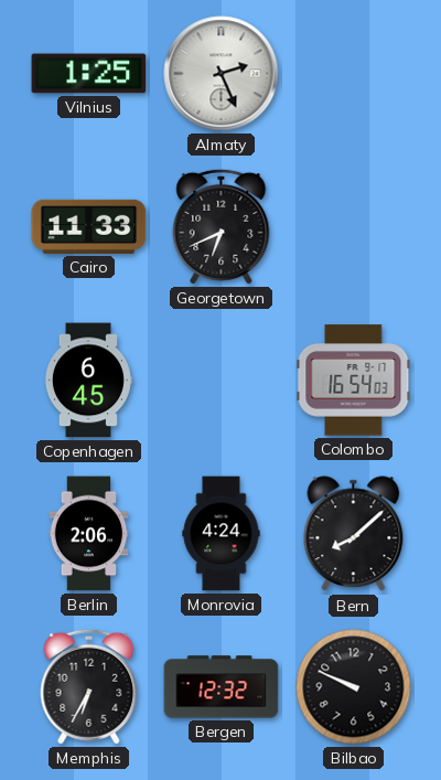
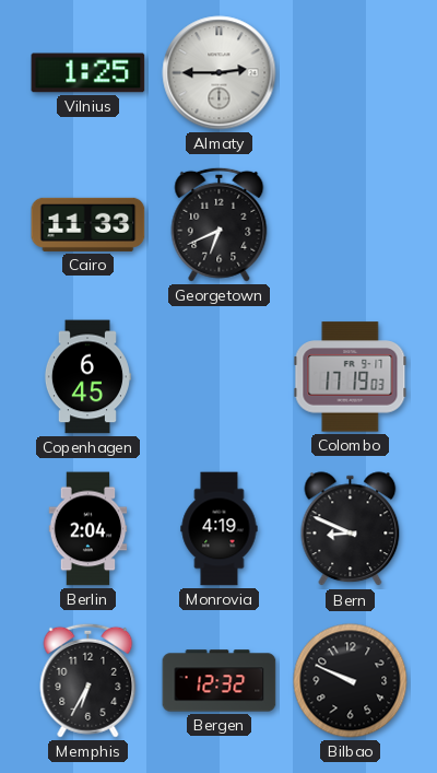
Almaty: 2:26 -> 2:45
Colombo: 16:54 -> 17:19
Berlin: 2:06 -> 2:04
Monrovia: 4:24 -> 4:19
Bern: 8:08 -> 8:49
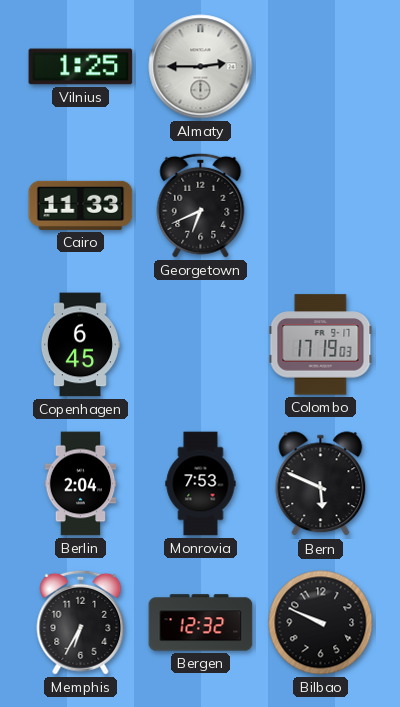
Monrovia: 4:19 -> 7:53
Bern: 8:49 -> 5:49
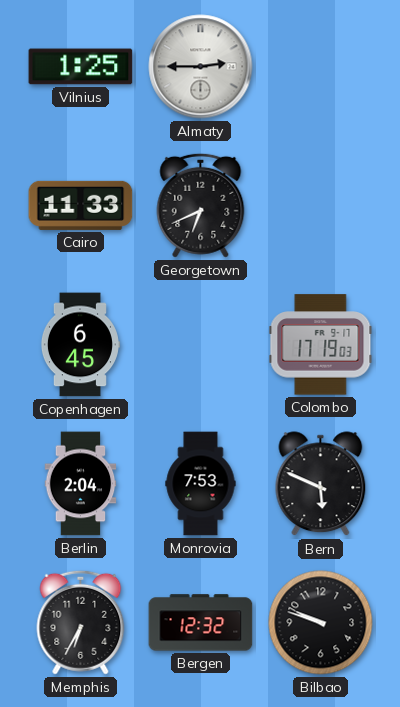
Bilbao: 9:49 -> 9:48
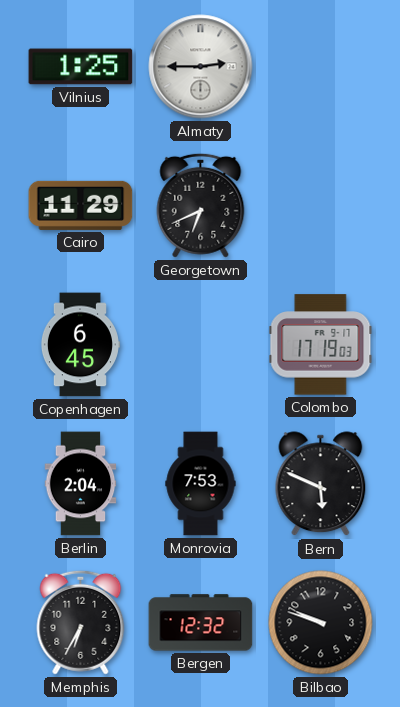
Cairo: 11:33 -> 11:29
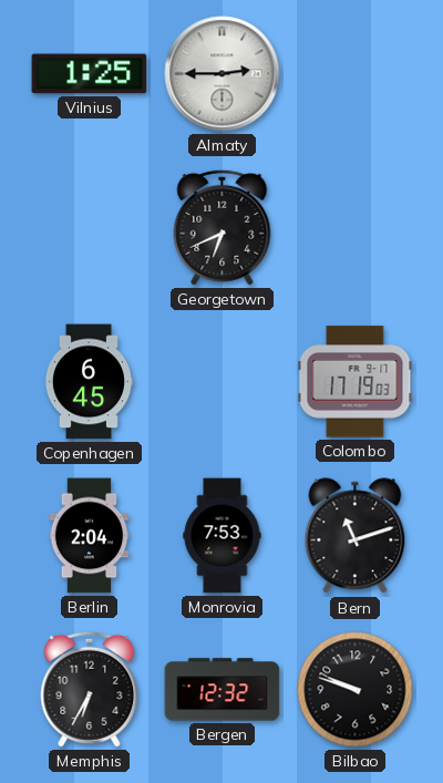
Cairo: 11:29 -> none
Bern: 5:49 -> 11:12
